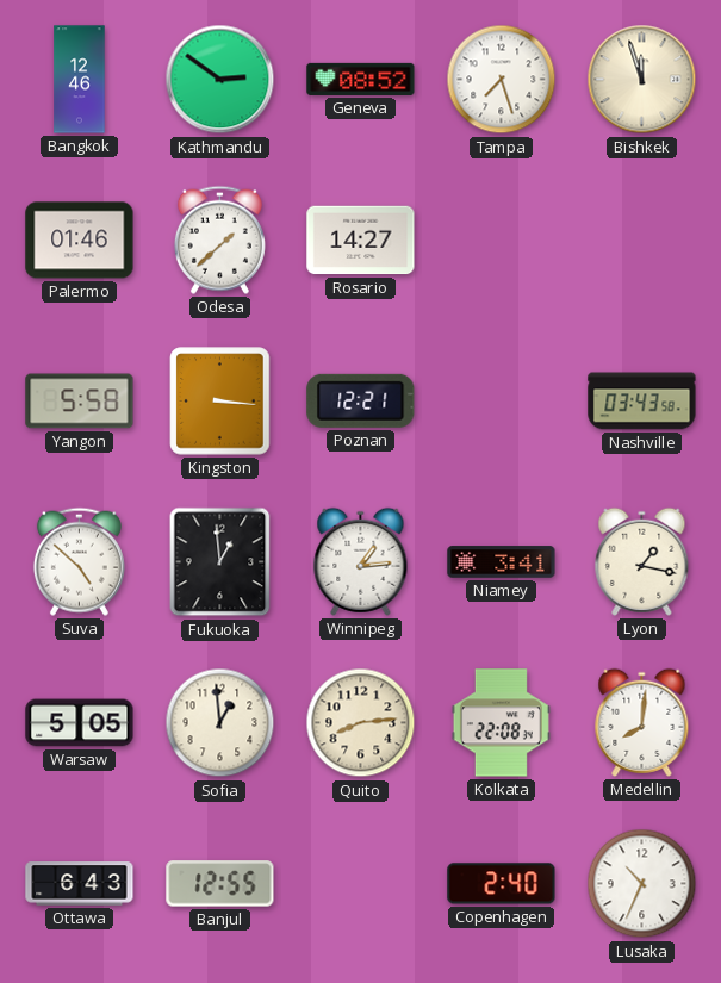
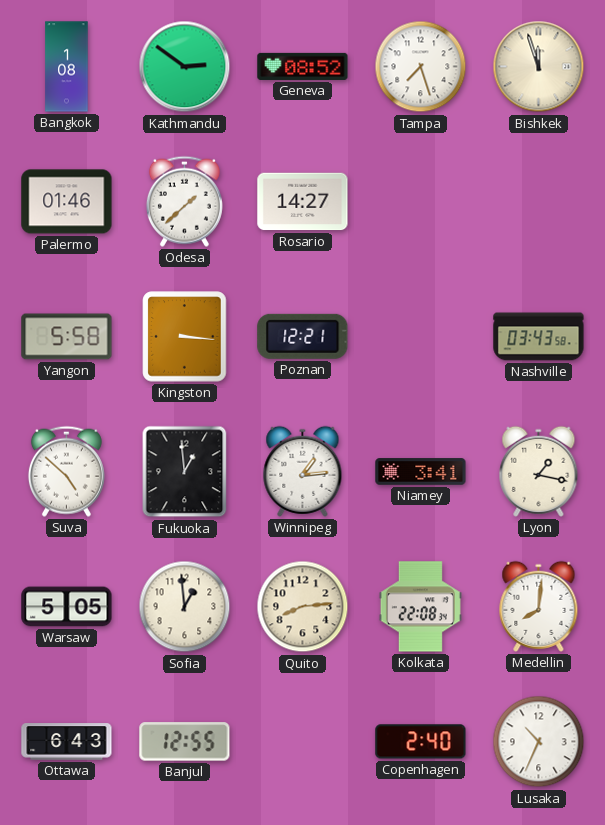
Bangkok: 12:46 -> 1:08
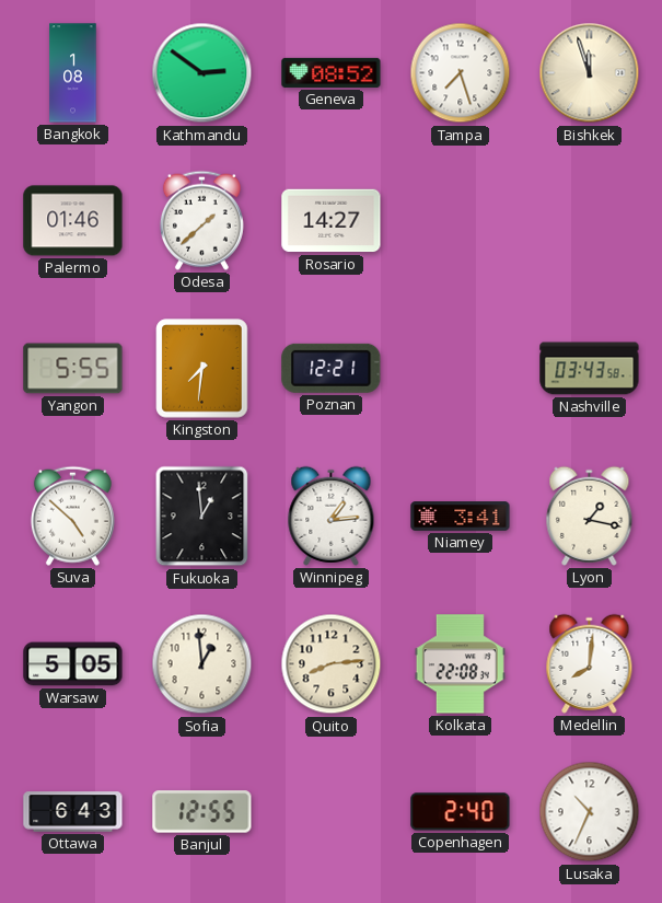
Yangon: 5:58 -> 5:55
Kingston: 3:16 -> 7:31
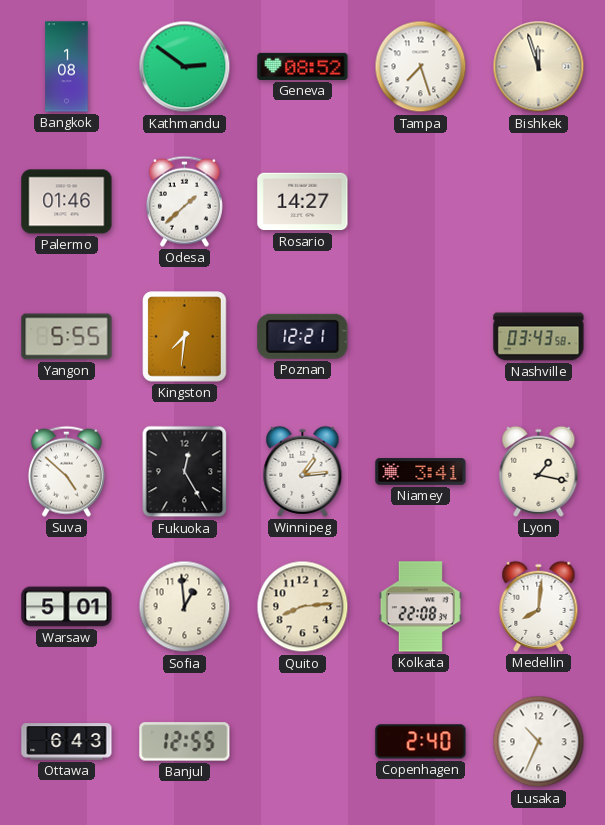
Fukuoka: 12:59 -> 12:25
Warsaw: 5:05 -> 5:01
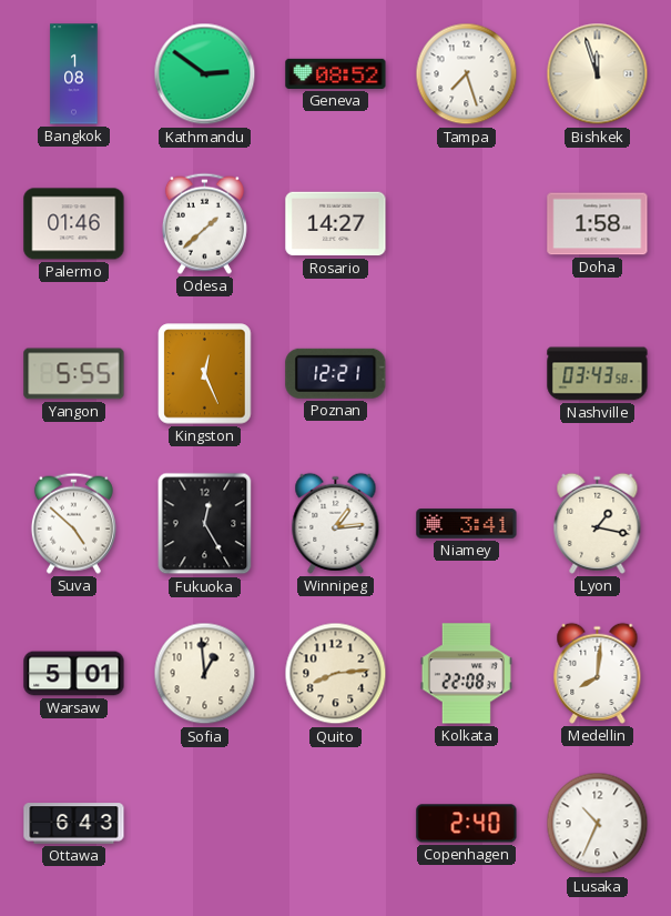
Doha: none -> 1:58
Kingston: 7:31 -> 12:26
Banjul: 12:55 -> none
